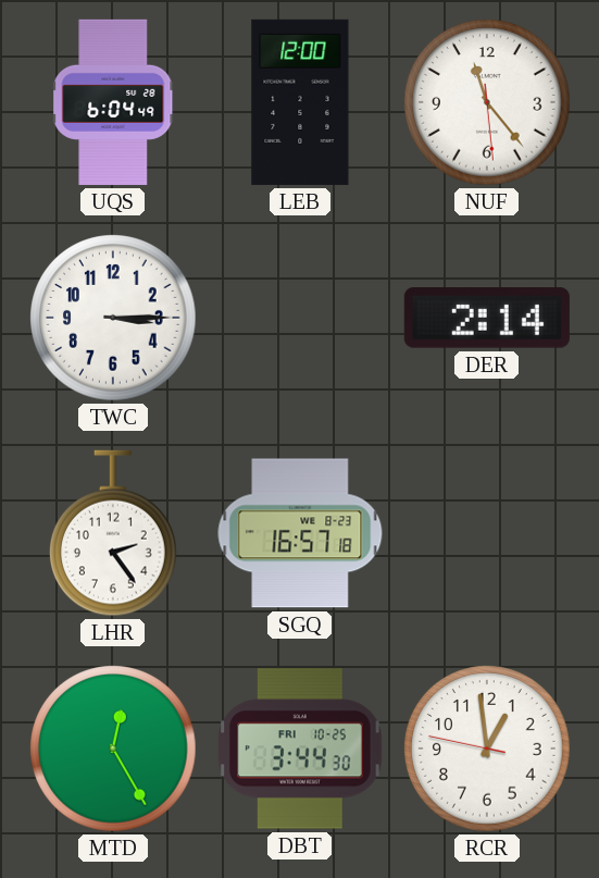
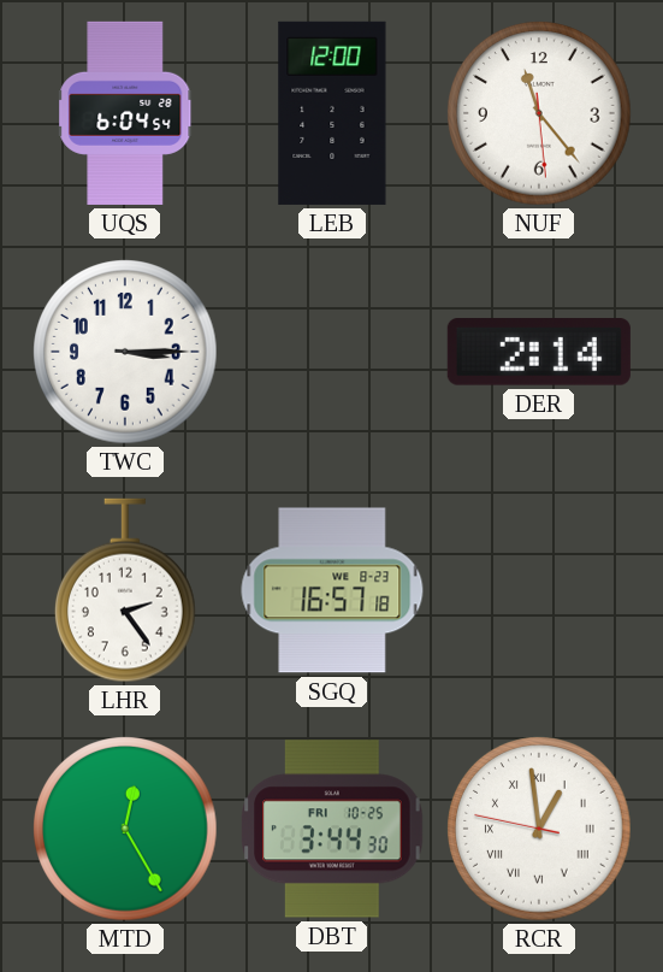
UQS: 6:04:49 -> 6:04:54
RCR numerals: Arabic -> Roman
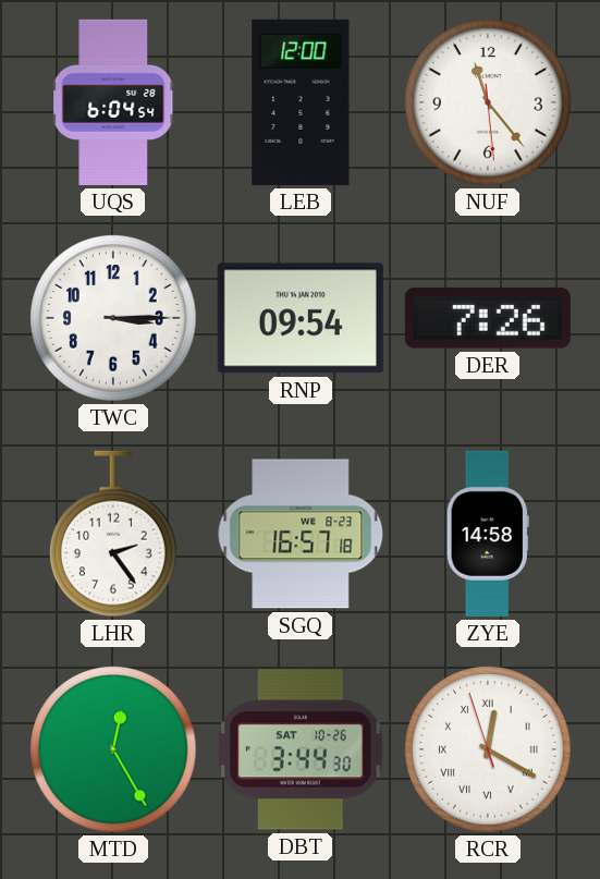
RNP: none -> 09:54
DER: 2:14 -> 7:26
ZYE: none -> 14:58
DBT date: FRI 10-25 -> SAT 10-26
RCR: 12:58 -> 12:19
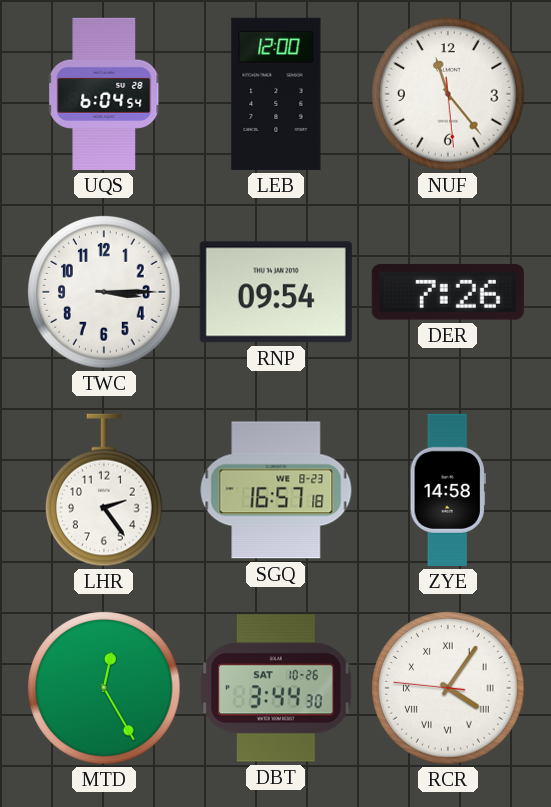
RCR: 12:19 -> 4:05
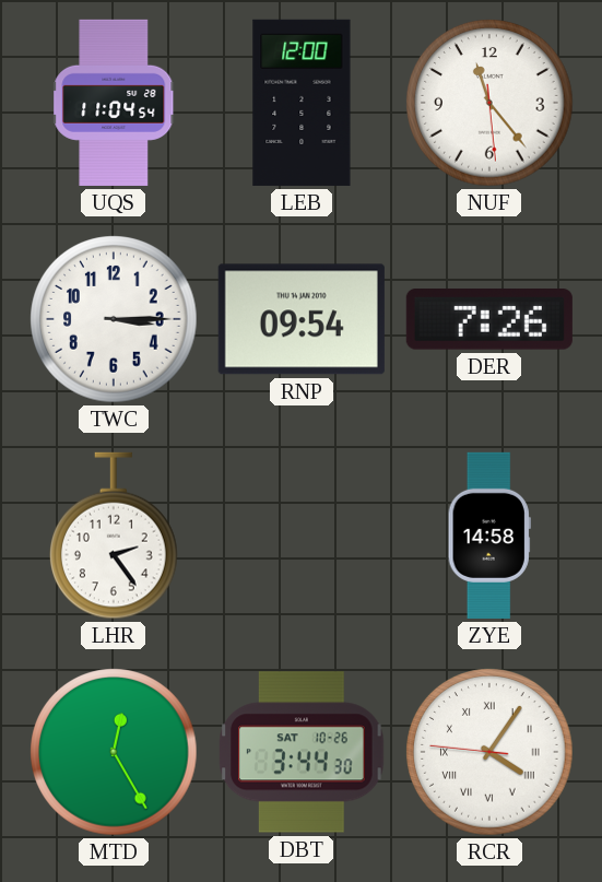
UQS: 6:04 -> 11:04
SGQ: 16:57 -> none
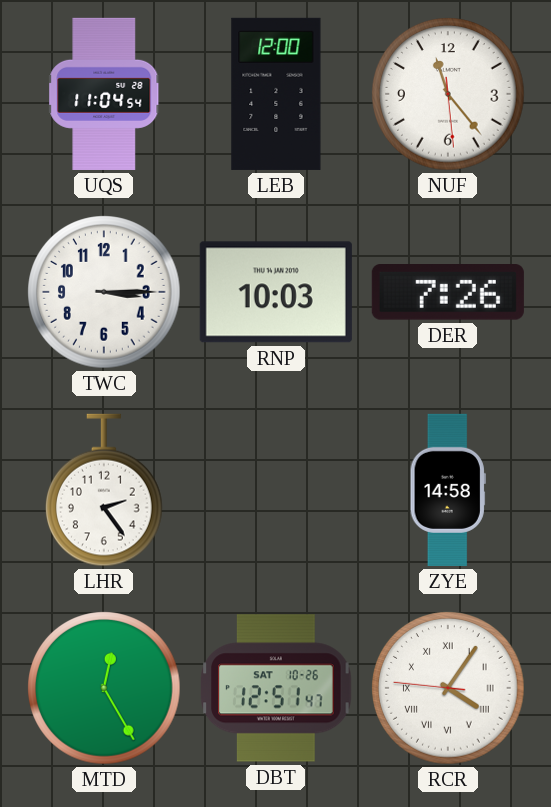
RNP: 09:54 -> 10:03
DBT: 3:44 -> 12:51
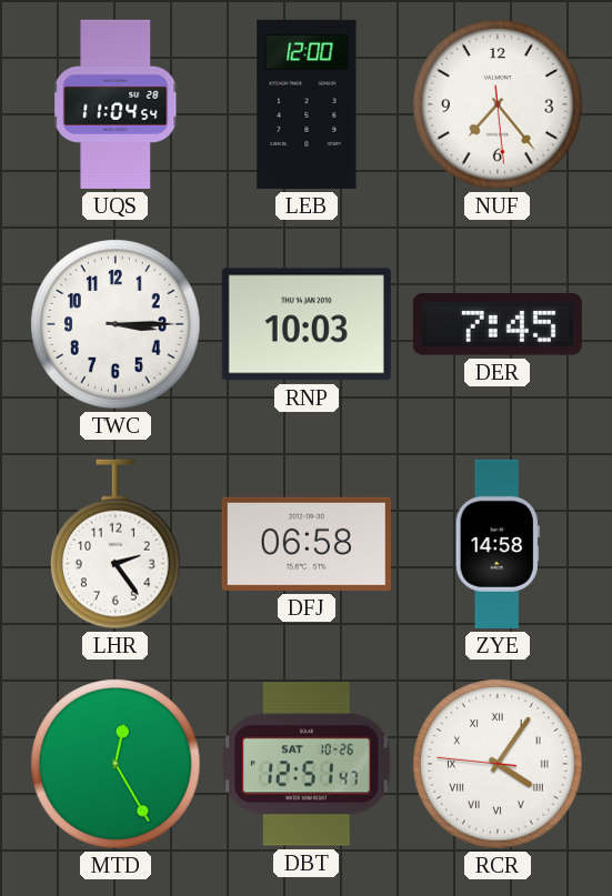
NUF: 11:23 -> 7:23
DER: 7:26 -> 7:45
DFJ: none -> 06:58
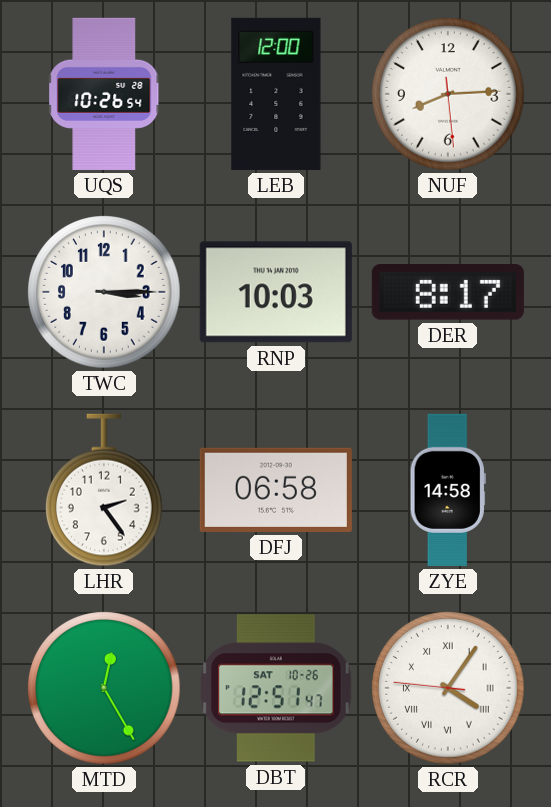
UQS: 11:04 -> 10:26
NUF: 7:23 -> 8:14
DER: 7:45 -> 8:17
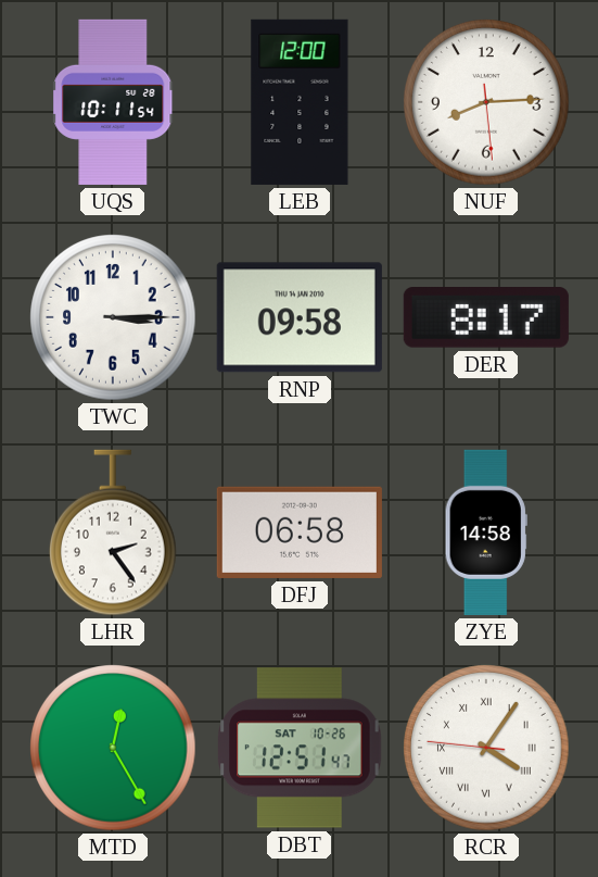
UQS: 10:26 -> 10:11
RNP: 10:03 -> 09:58
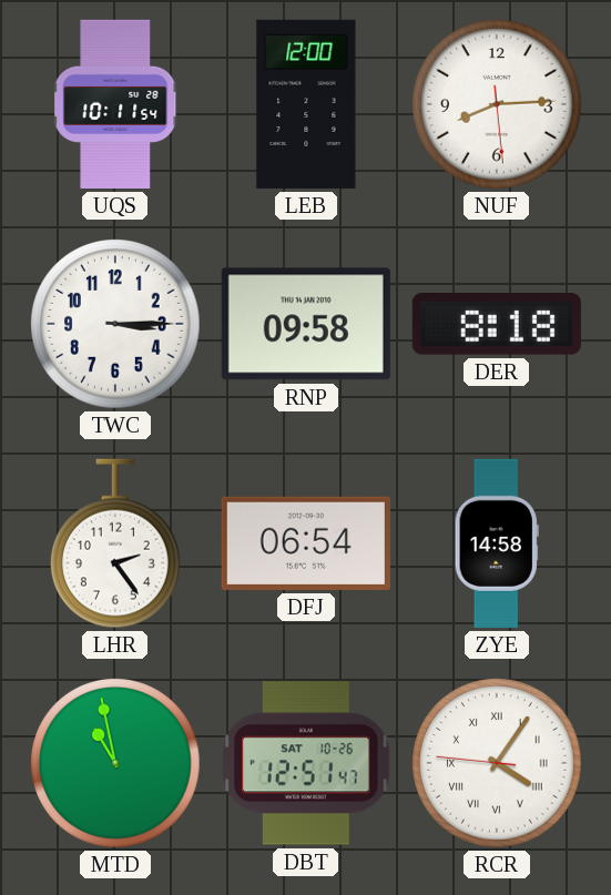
DER: 8:17 -> 8:18
DFJ: 06:58 -> 06:54
MTD: 12:25 -> 10:58
